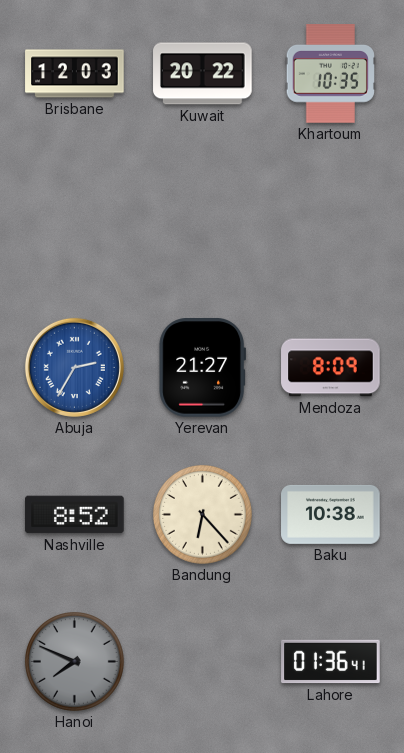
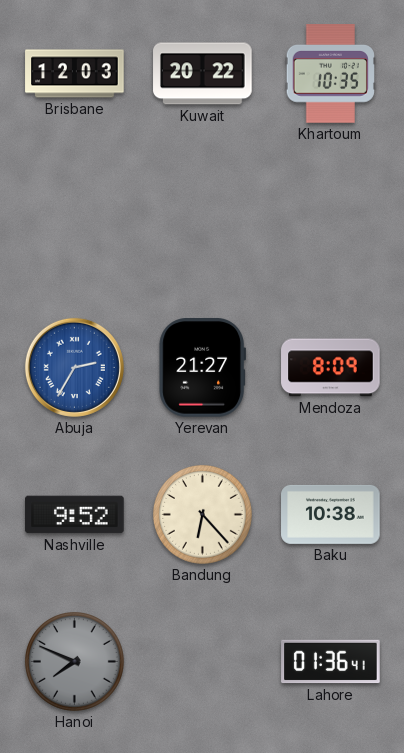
Nashville: 8:52 -> 9:52
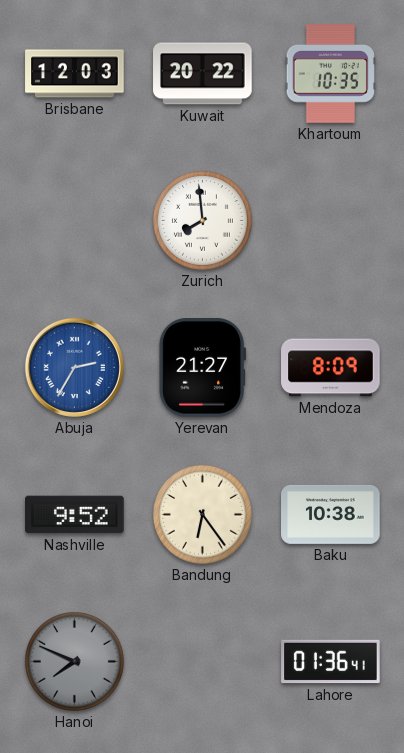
Zurich: none -> 7:59
Bandung: 6:23 -> 6:24
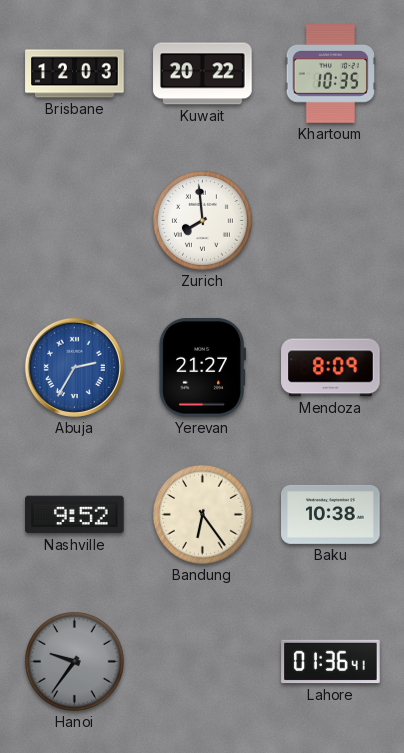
Hanoi: 7:49 -> 9:36
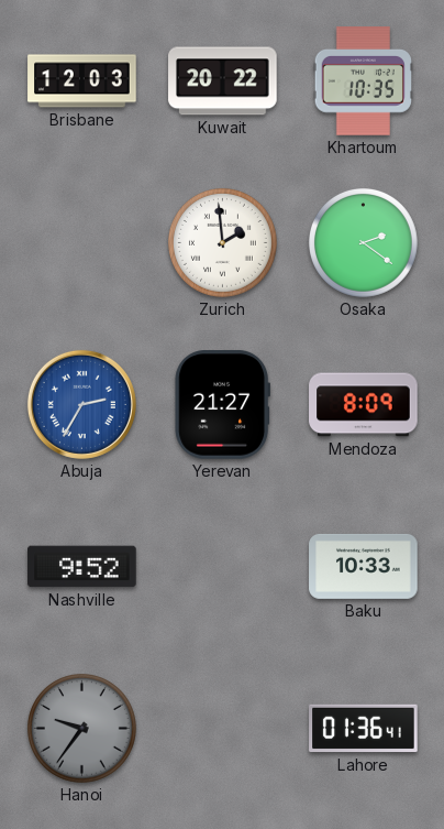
Zurich: 7:59 -> 1:59
Osaka: none -> 2:21
Bandung: 6:24 -> none
Baku: 10:38 -> 10:33
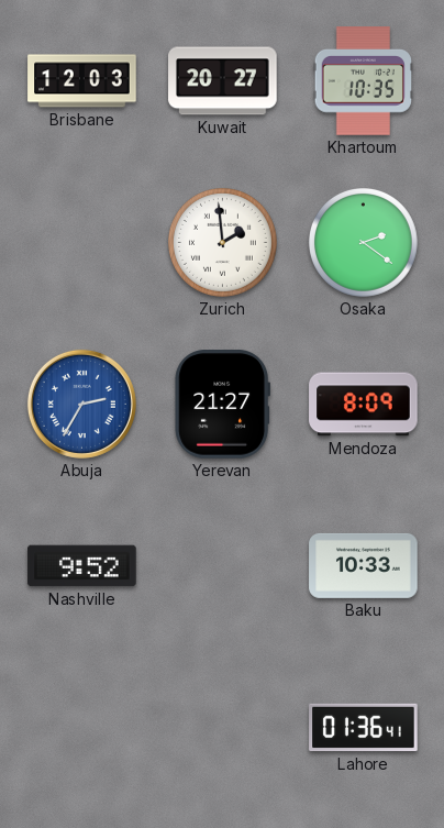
Kuwait: 20:22 -> 20:27
Hanoi: 9:36 -> none
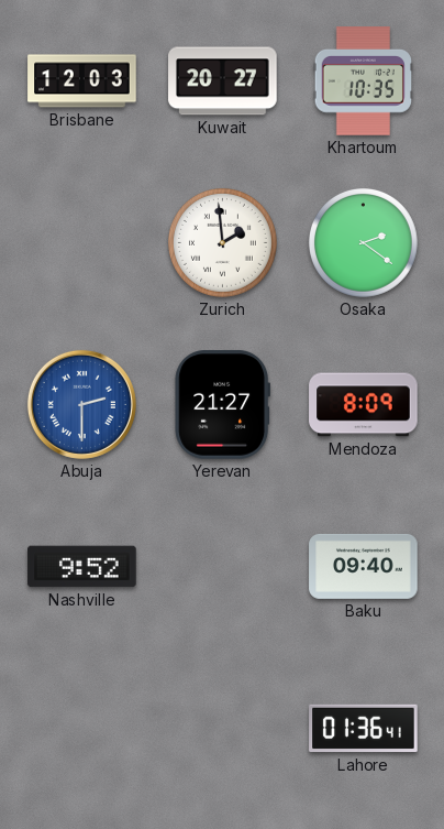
Abuja: 2:35 -> 2:30
Baku: 10:33 -> 09:40
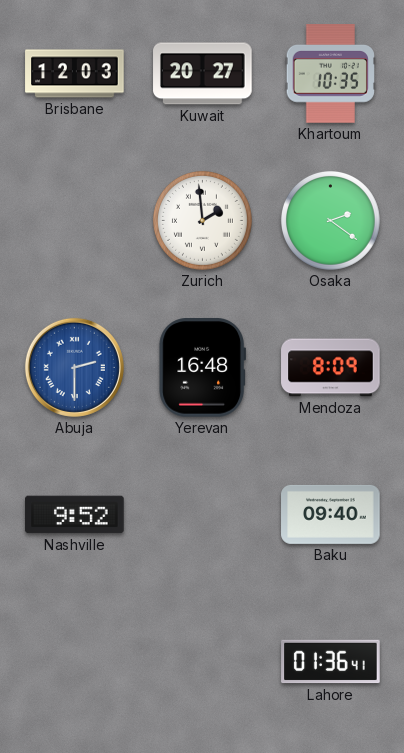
Yerevan: 21:27 -> 16:48
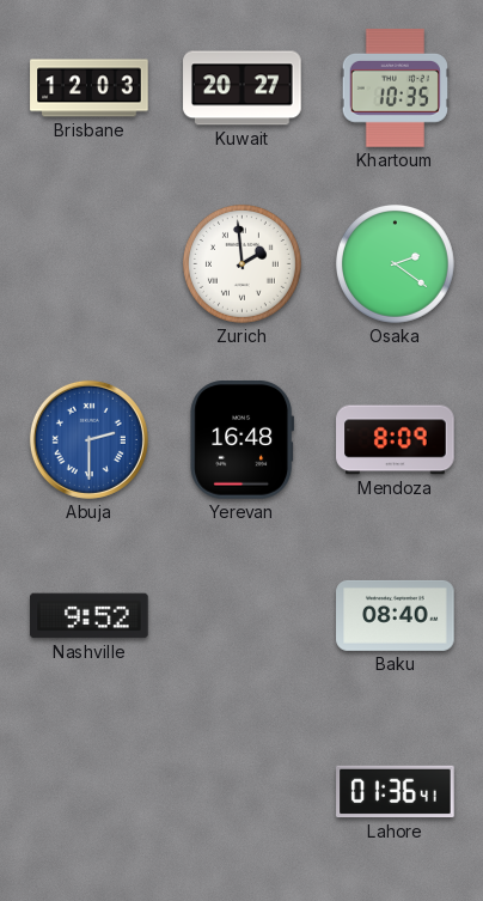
Baku: 09:40 -> 08:40
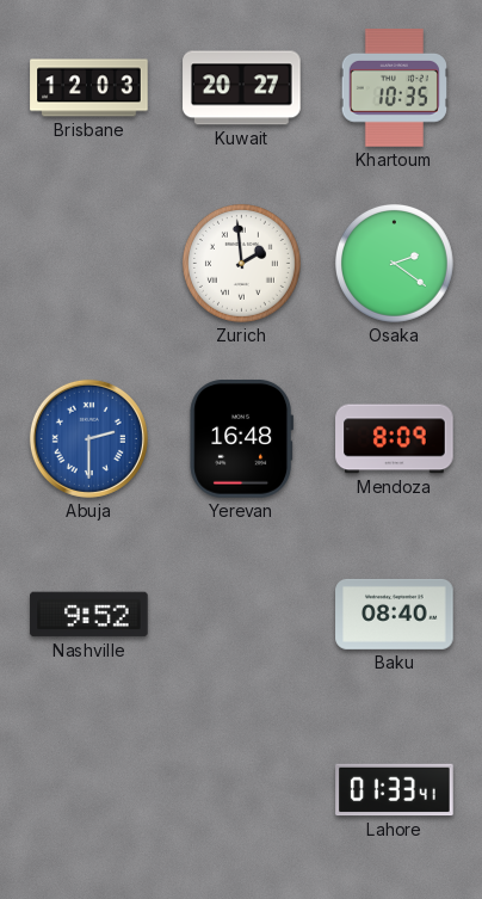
Lahore: 01:36 -> 01:33
